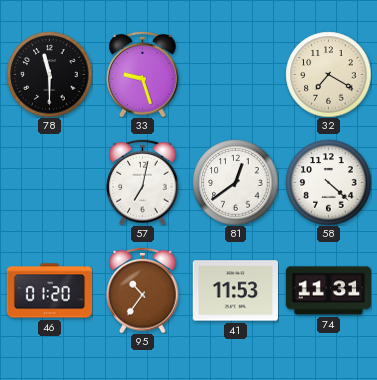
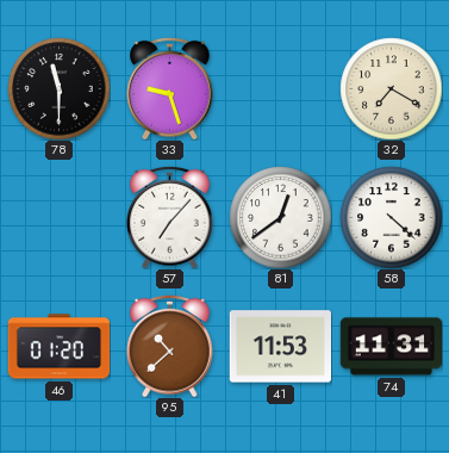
57: 7:02 -> 7:07
95: 10:36 -> 10:38
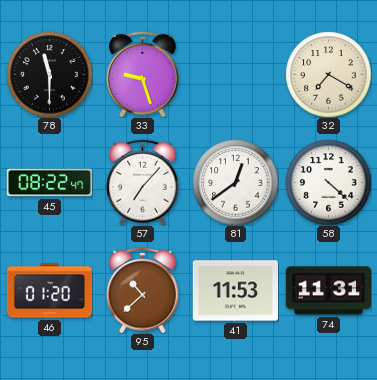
45: none -> 08:22
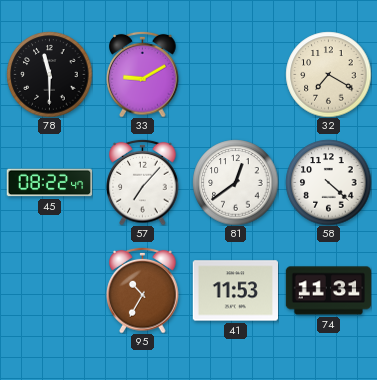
33: 9:27 -> 9:10
46: 01:20 -> none
95: 10:38 -> 10:35
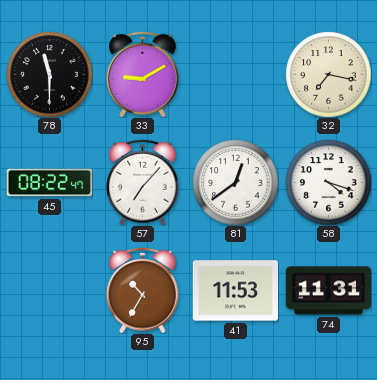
32: 7:20 -> 7:17
58: 4:22 -> 4:18
